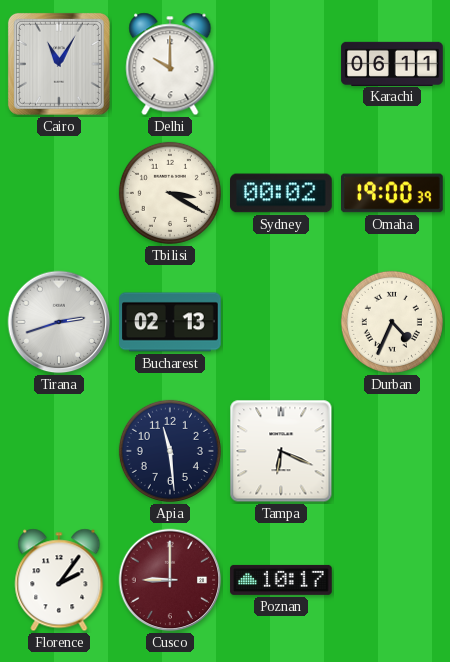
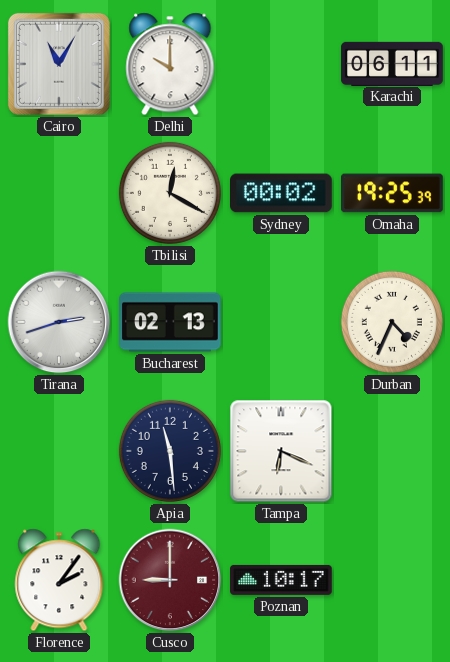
Tbilisi: 3:20 -> 12:20
Omaha: 19:00 -> 19:25
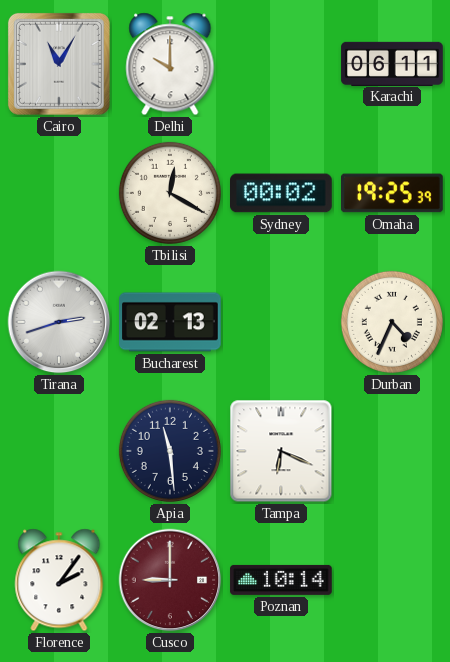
Poznan: 10:17 -> 10:14
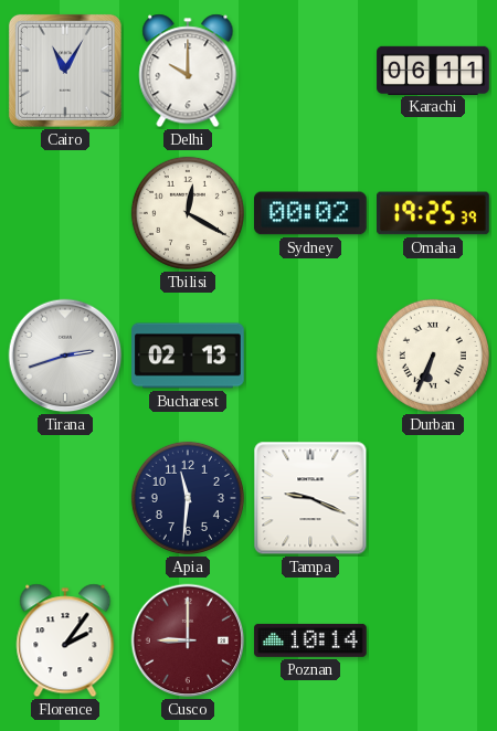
Durban: 4:34 -> 6:34
Apia: 11:29 -> 11:31
Tampa: 6:19 -> 9:19
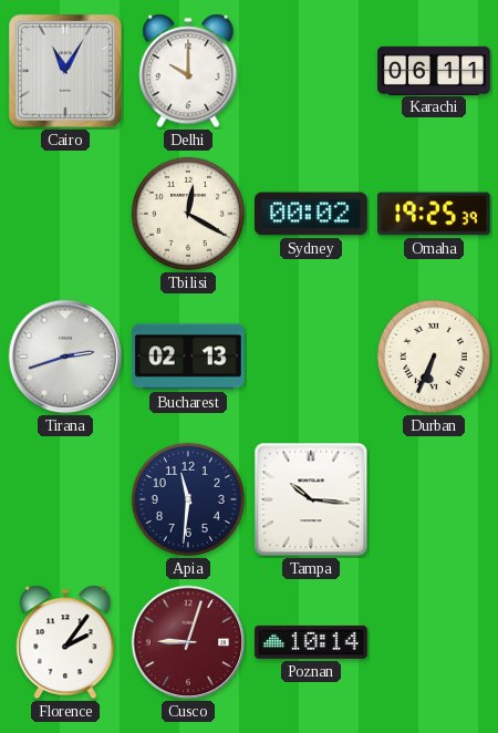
Tampa: 9:19 -> 10:16
Cusco: 9:00 -> 9:03
